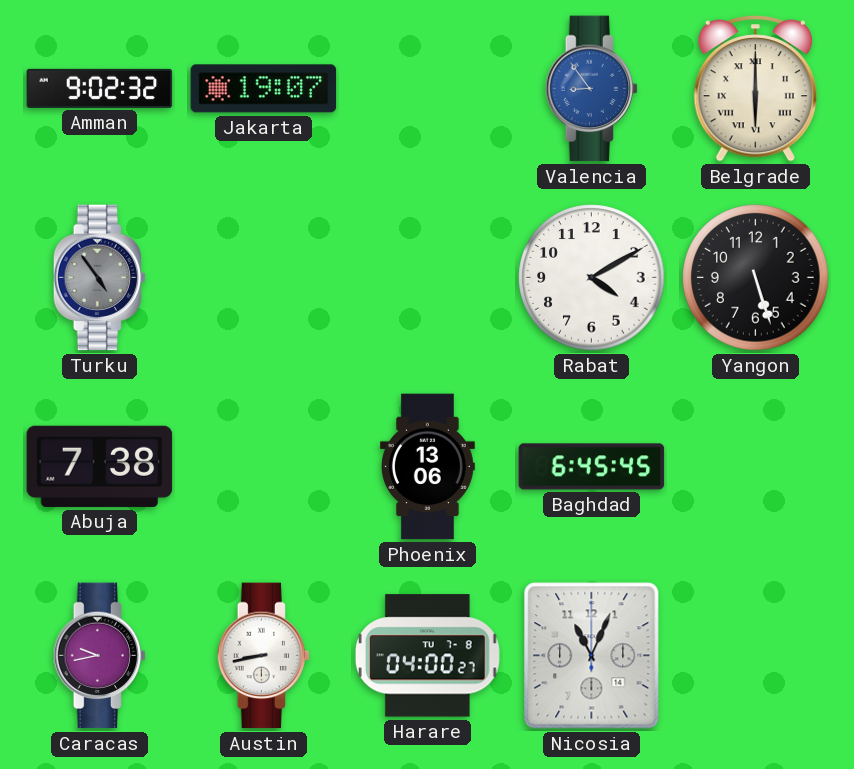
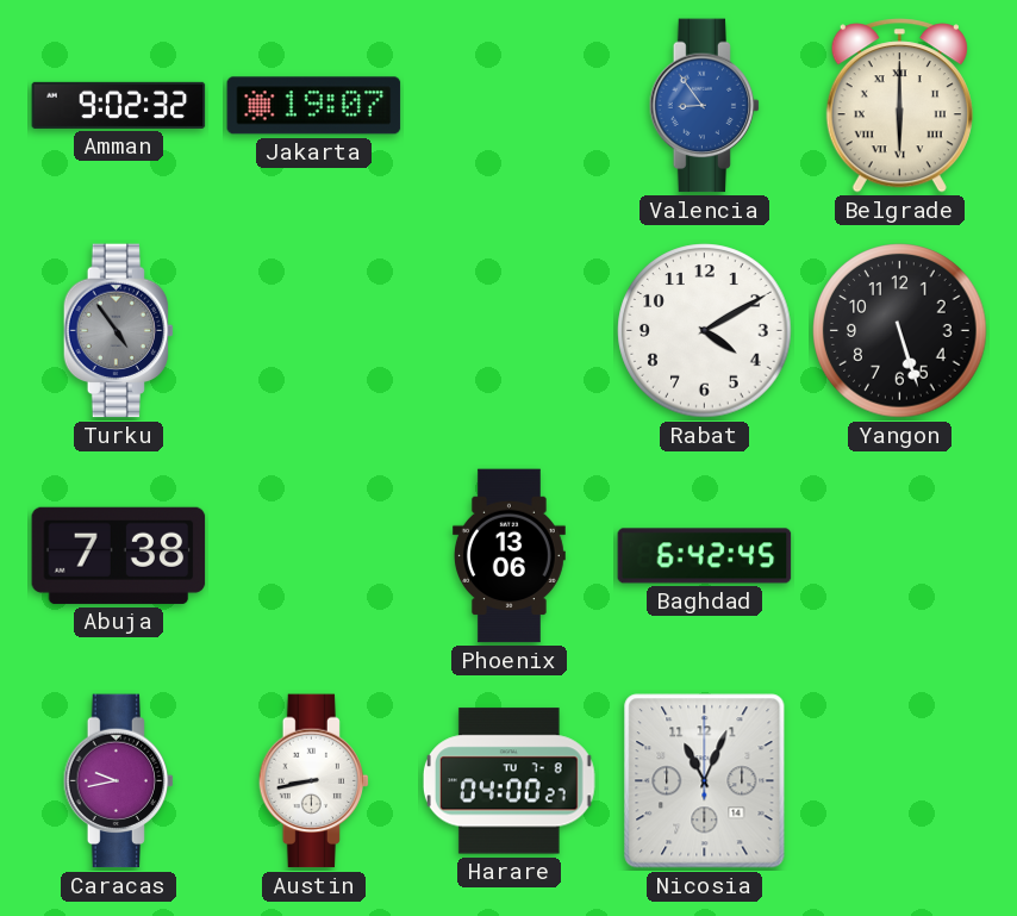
Baghdad: 6:45 -> 6:42
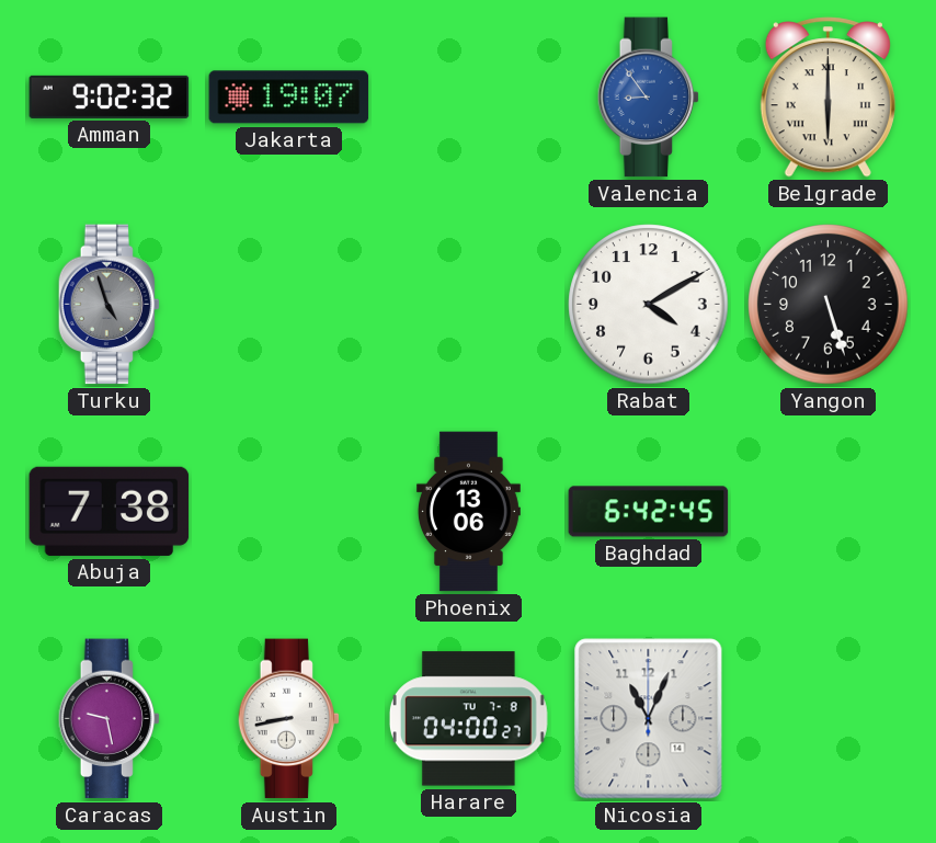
Turku: 4:54 -> 4:57
Caracas: 9:43 -> 9:28
